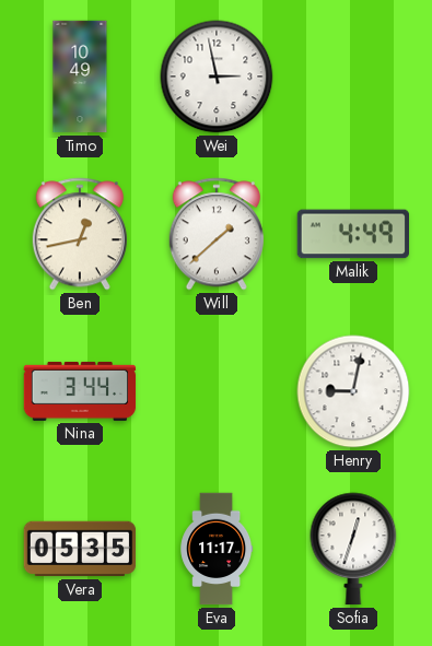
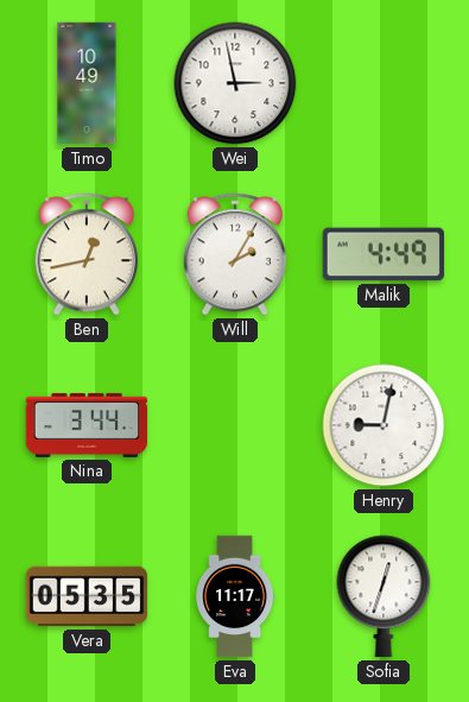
Will: 1:38 -> 2:05
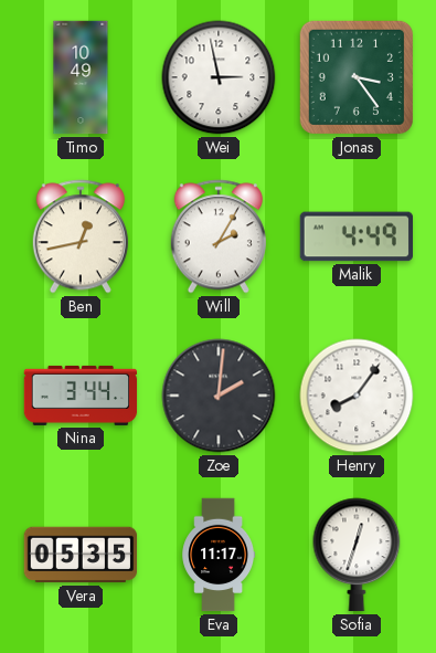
Jonas: none -> 3:24
Zoe: none -> 2:01
Henry: 9:02 -> 8:06
